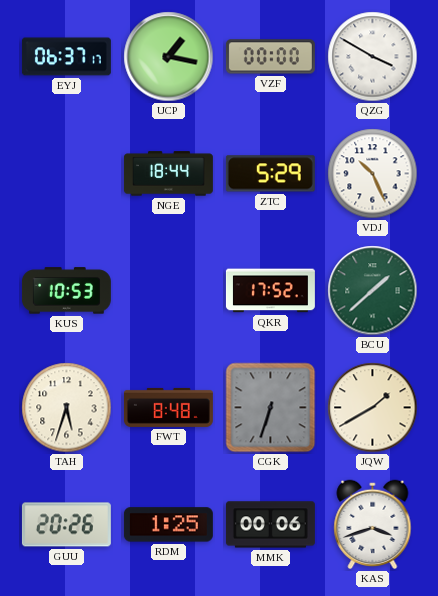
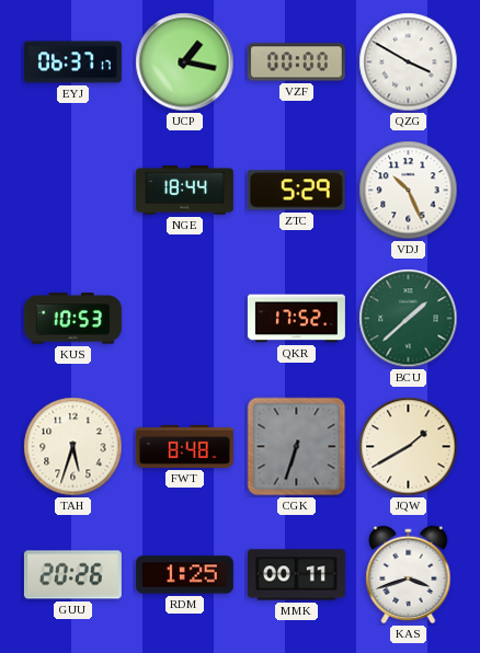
MMK: 00:06 -> 00:11
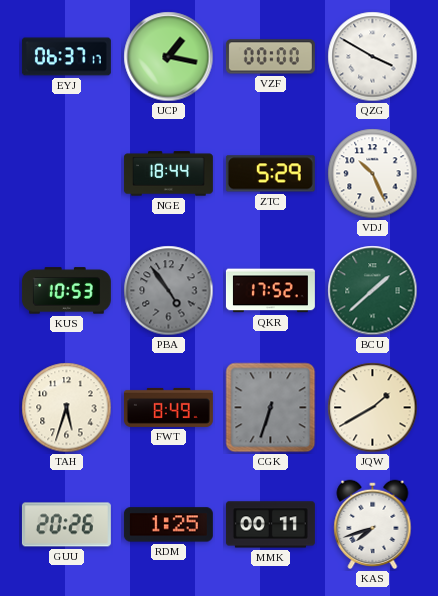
PBA: none -> 4:54
FWT: 8:48 -> 8:49
KAS: 3:42 -> 7:42
